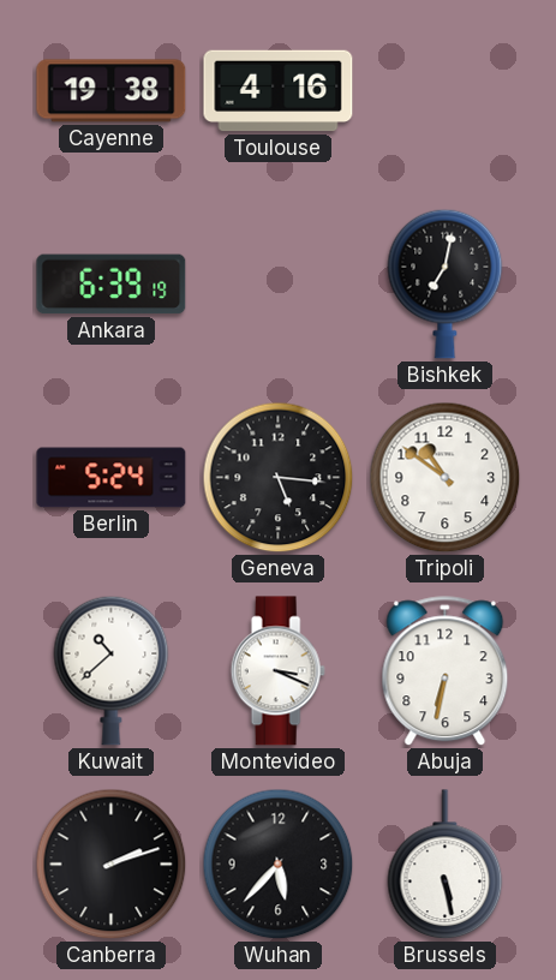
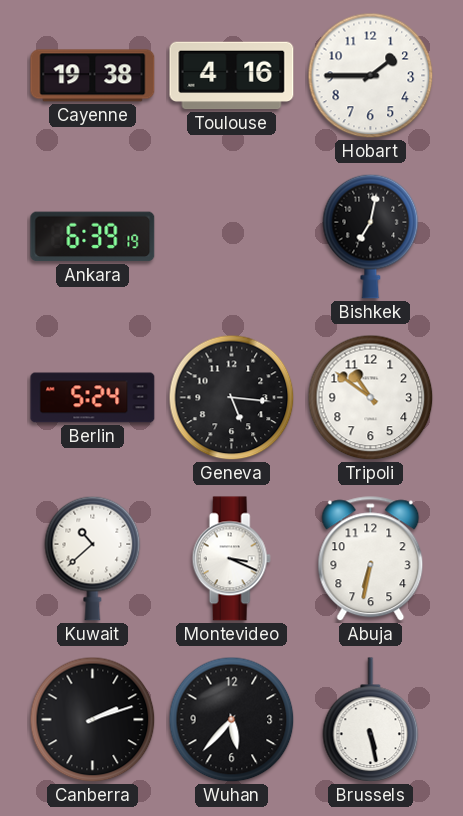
Hobart: none -> 1:45
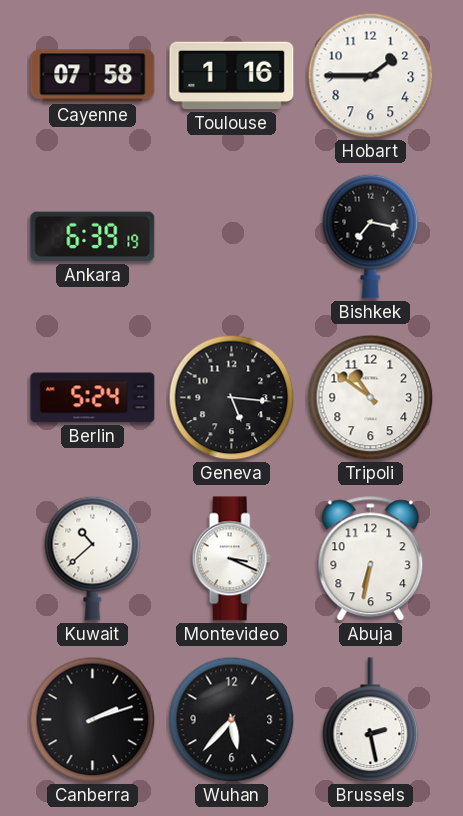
Cayenne: 19:38 -> 07:58
Toulouse: 4:16 -> 1:16
Bishkek: 7:02 -> 7:17
Brussels: 5:28 -> 2:28
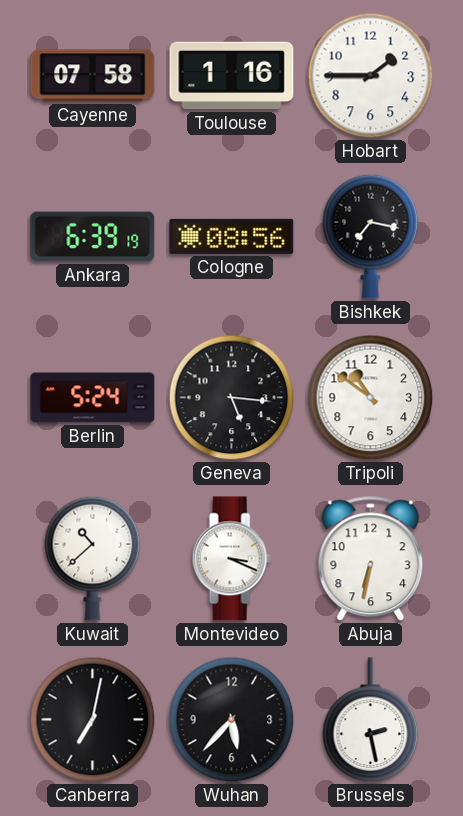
Cologne: none -> 08:56
Canberra: 2:12 -> 7:02
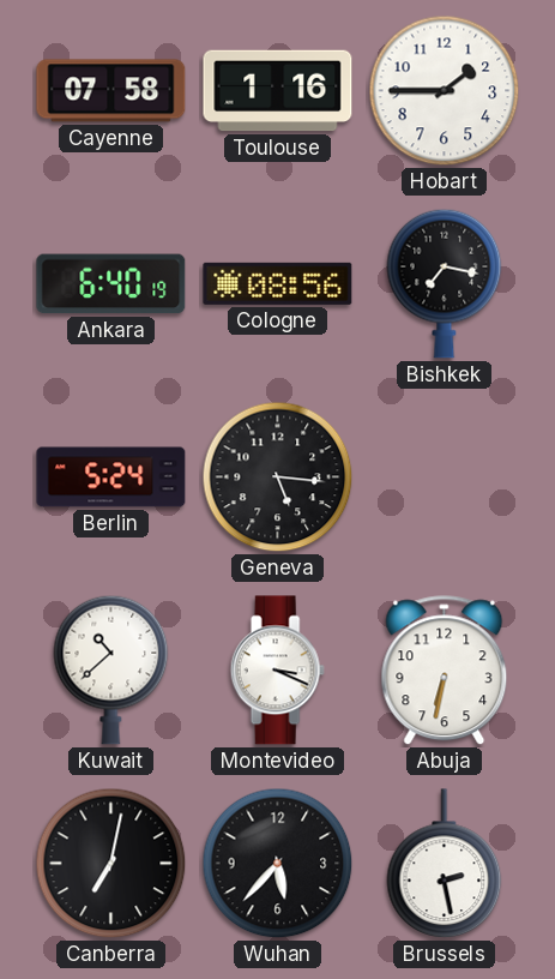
Ankara: 6:39 -> 6:40
Tripoli: 10:51 -> none
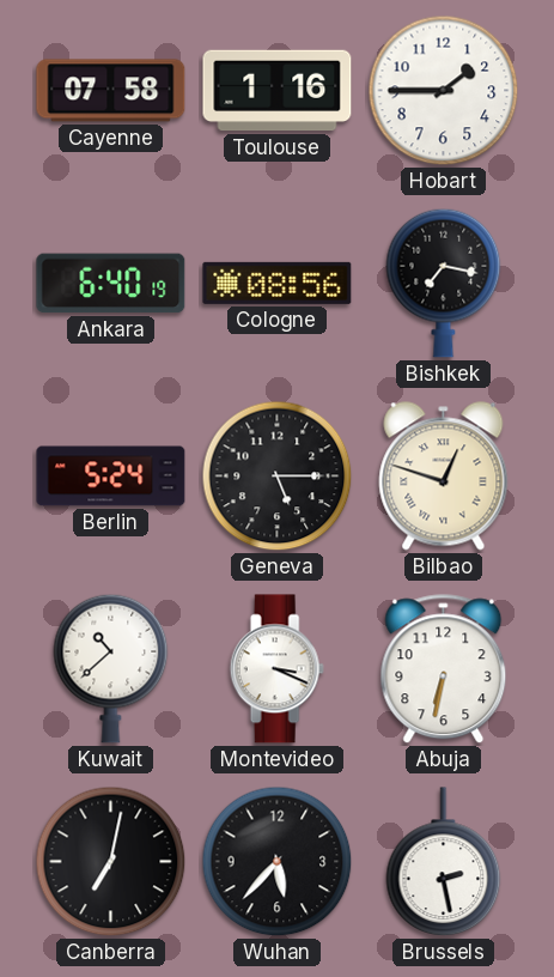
Geneva: 5:16 -> 5:15
Bilbao: none -> 12:48
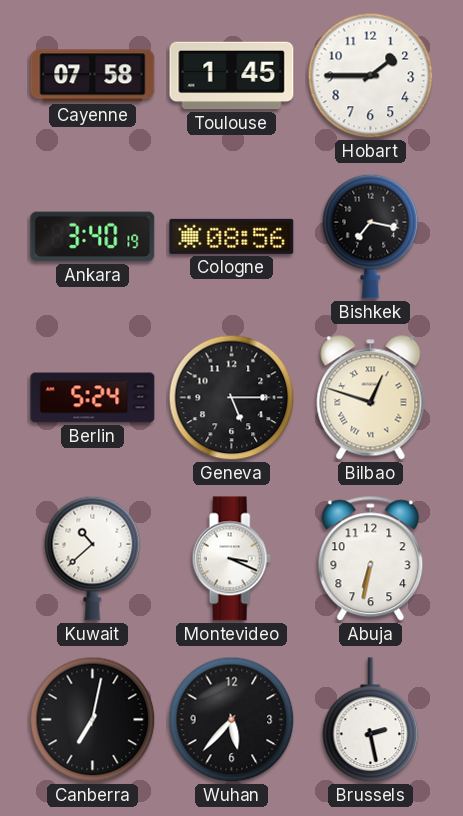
Toulouse: 1:16 -> 1:45
Ankara: 6:40 -> 3:40
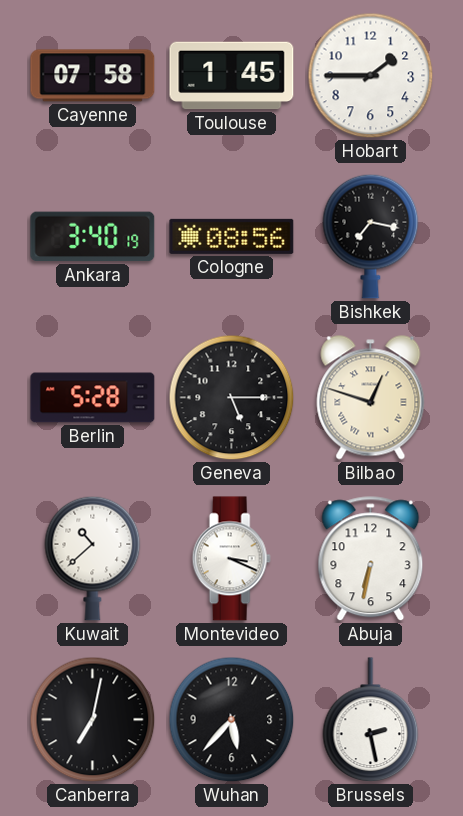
Berlin: 5:24 -> 5:28
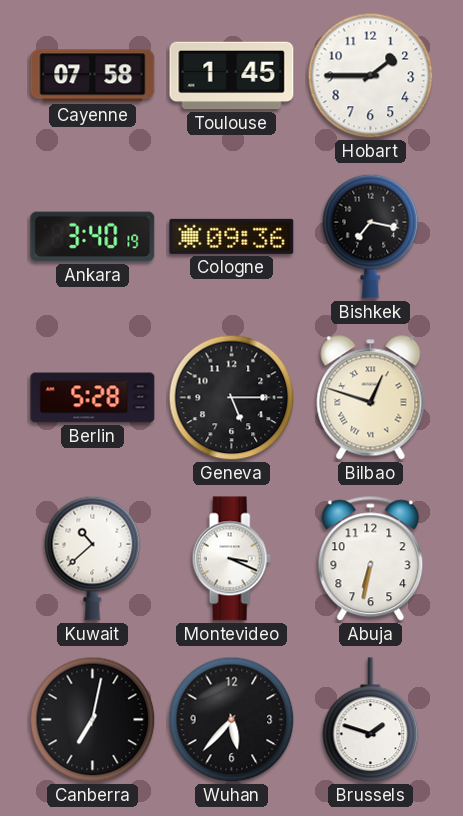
Cologne: 08:56 -> 09:36
Brussels: 2:28 -> 1:48
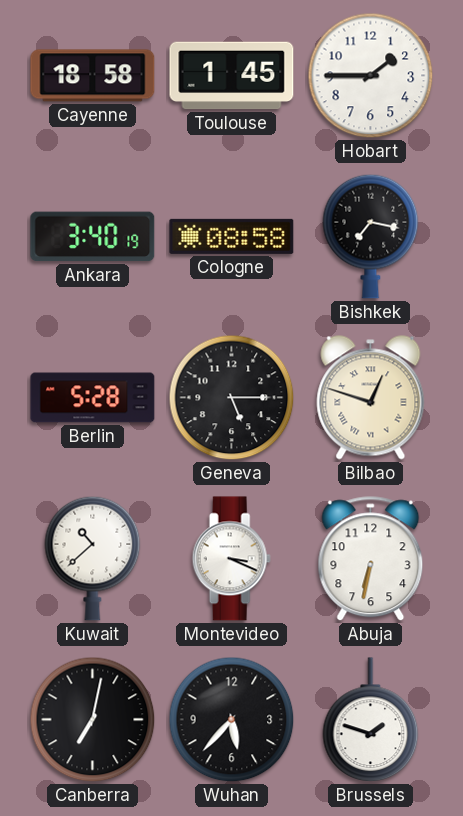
Cayenne: 07:58 -> 18:58
Cologne: 09:36 -> 08:58
